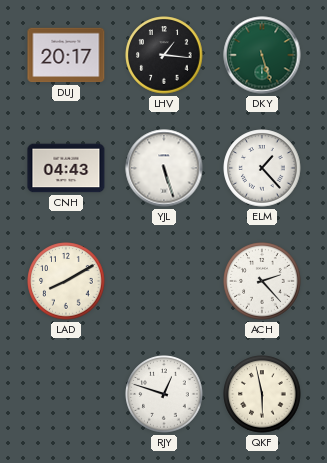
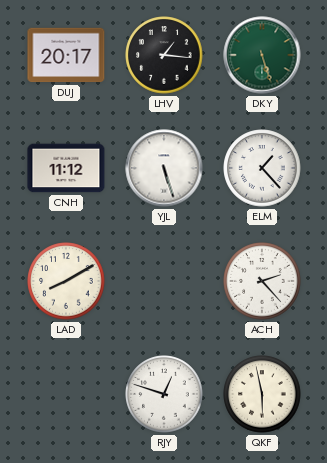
CNH: 04:43 -> 11:12
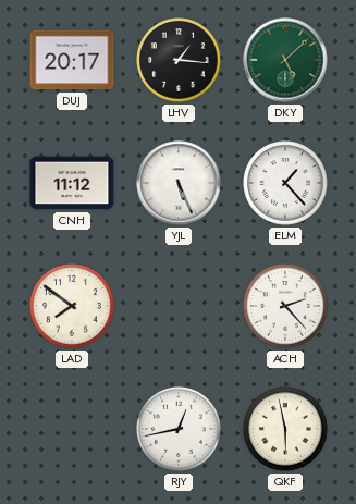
DKY: 5:27 -> 5:08
YJL: 5:27 -> 5:26
LAD: 8:10 -> 7:51
RJY: 12:48 -> 12:43
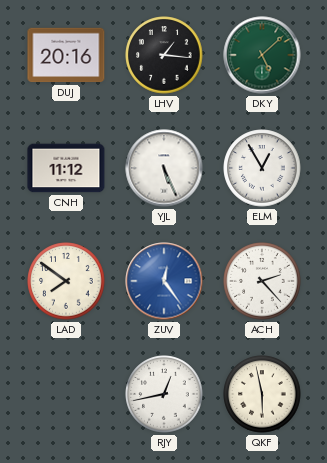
DUJ: 20:17 -> 20:16
ELM: 1:23 -> 12:55
ZUV: none -> 12:24
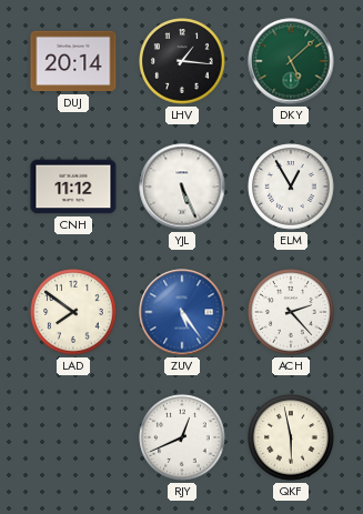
DUJ: 20:16 -> 20:14
ZUV: 12:24 -> 5:24
RJY: 12:43 -> 12:41
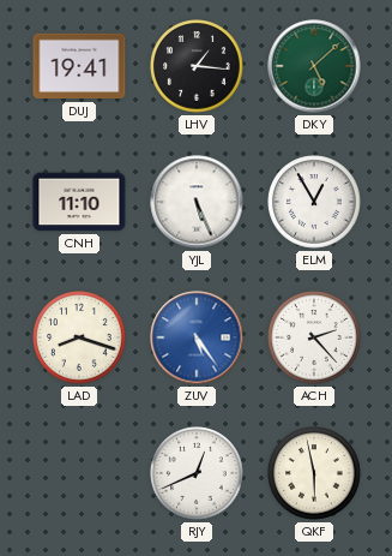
DUJ: 20:14 -> 19:41
CNH: 11:12 -> 11:10
LAD: 7:51 -> 8:18
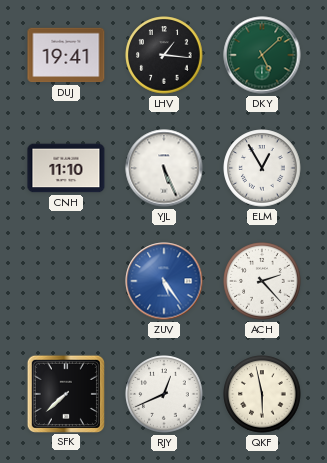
LAD: 8:18 -> none
SFK: none -> 7:38
